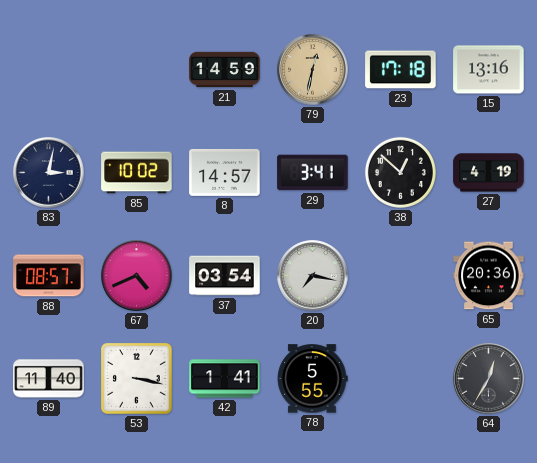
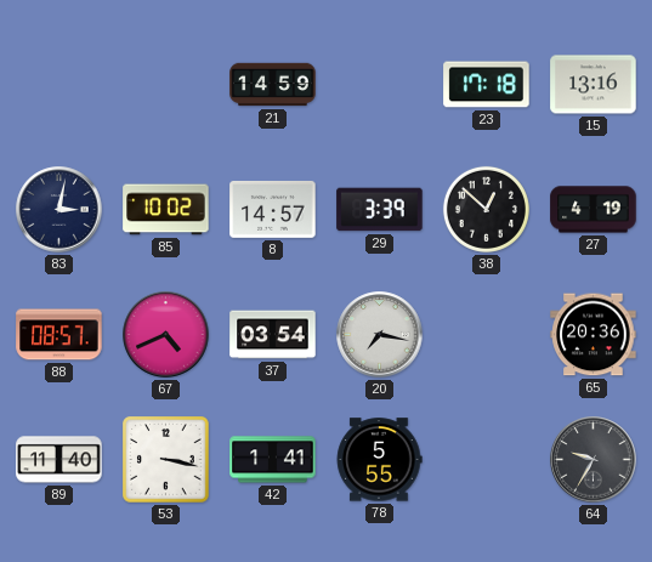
79: 12:32 -> none
29: 3:41 -> 3:39
64: 12:35 -> 9:35
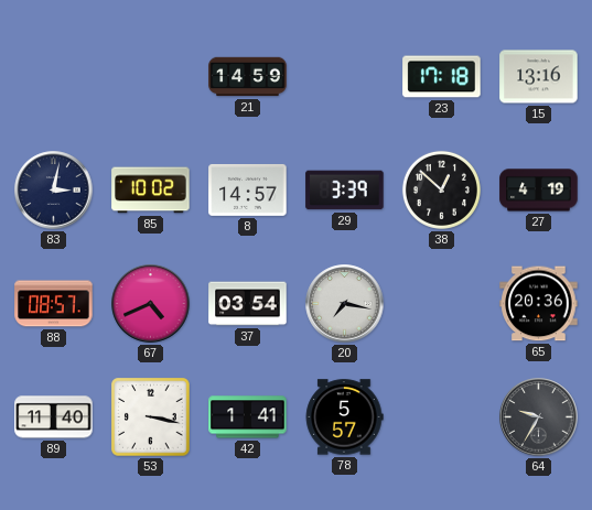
78: 5:55 -> 5:57
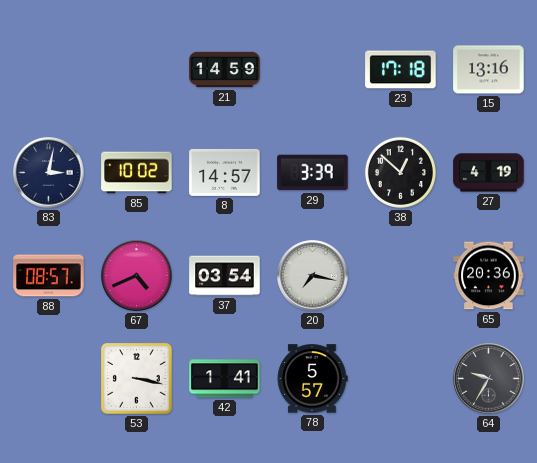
89: 11:40 -> none
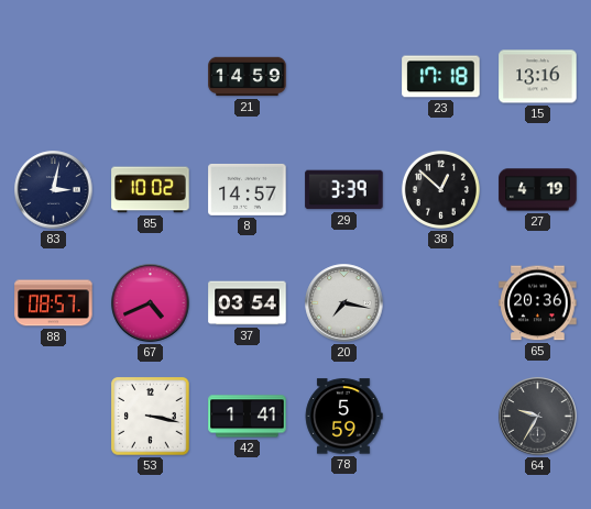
78: 5:57 -> 5:59
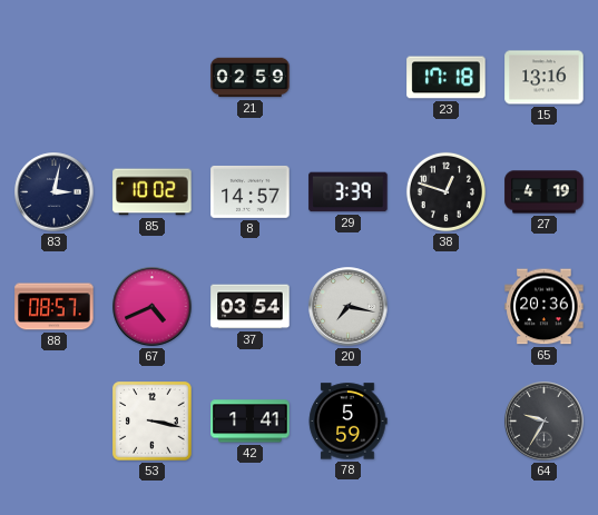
21: 14:59 -> 02:59
38: 12:52 -> 12:48
